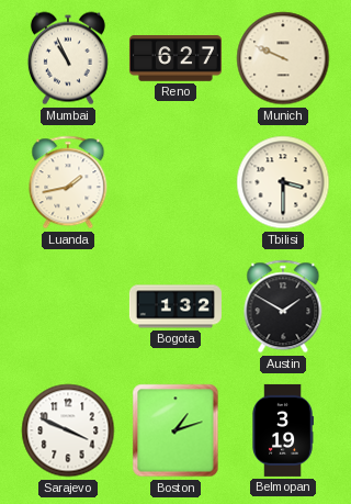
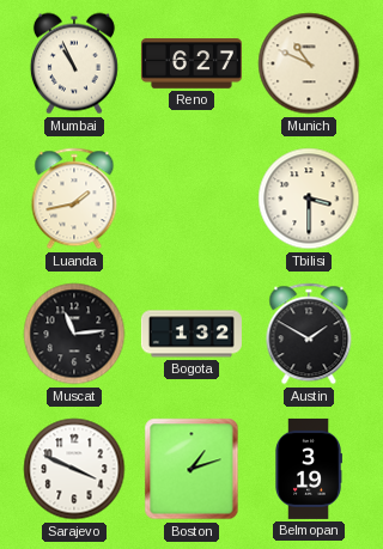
Munich: 9:49 -> 10:49
Muscat: none -> 11:14
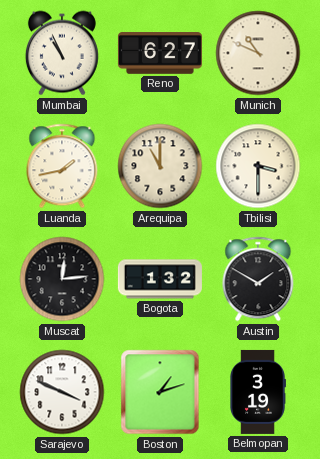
Arequipa: none -> 11:00
Muscat: 11:14 -> 12:14
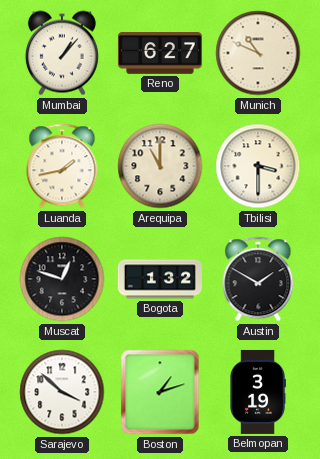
Mumbai: 10:56 -> 1:07
Muscat: 12:14 -> 12:48
Sarajevo: 3:49 -> 3:52
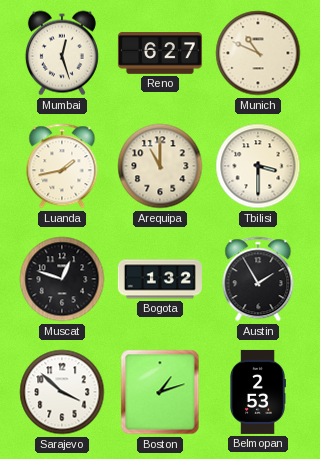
Mumbai: 1:07 -> 12:27
Austin: 1:50 -> 1:55
Belmopan: 3:19 -> 2:53
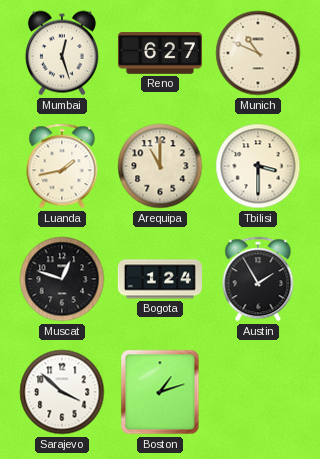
Bogota: 1:32 -> 1:24
Belmopan: 2:53 -> none
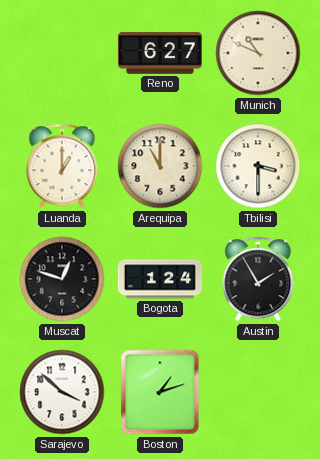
Mumbai: 12:27 -> none
Luanda: 1:43 -> 1:00
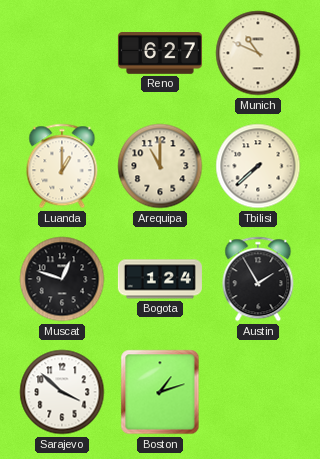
Tbilisi: 3:30 -> 7:38
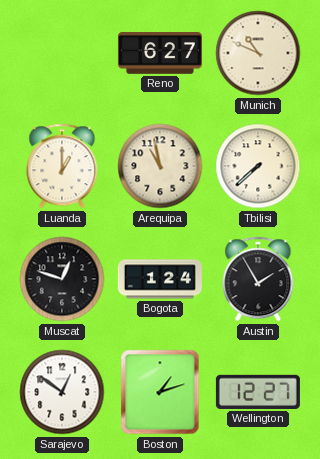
Arequipa: 11:00 -> 10:58
Sarajevo: 3:52 -> 12:51
Wellington: none -> 12:27
